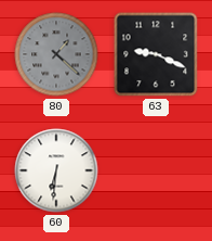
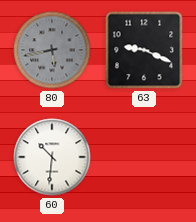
80: 1:22 -> 5:43
60: 6:31 -> 10:31
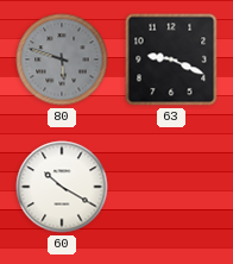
80: 5:43 -> 5:48
60: 10:31 -> 10:20
